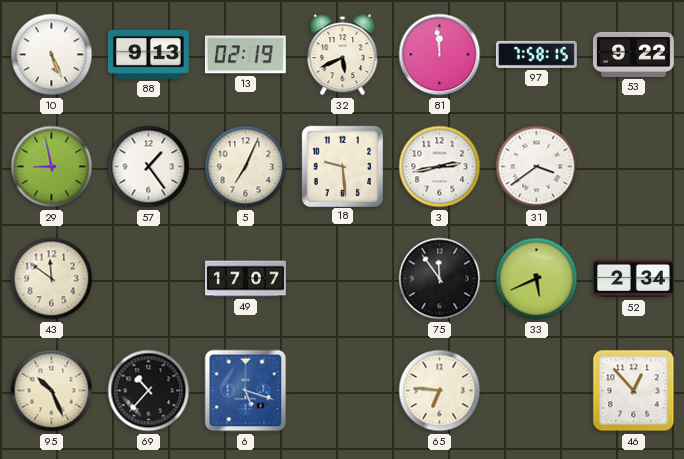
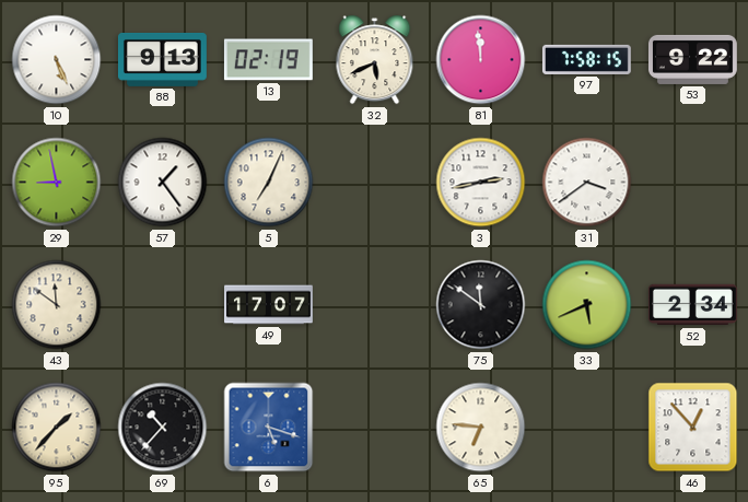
18: 9:29 -> none
75: 11:54 -> 11:51
95: 10:26 -> 1:37
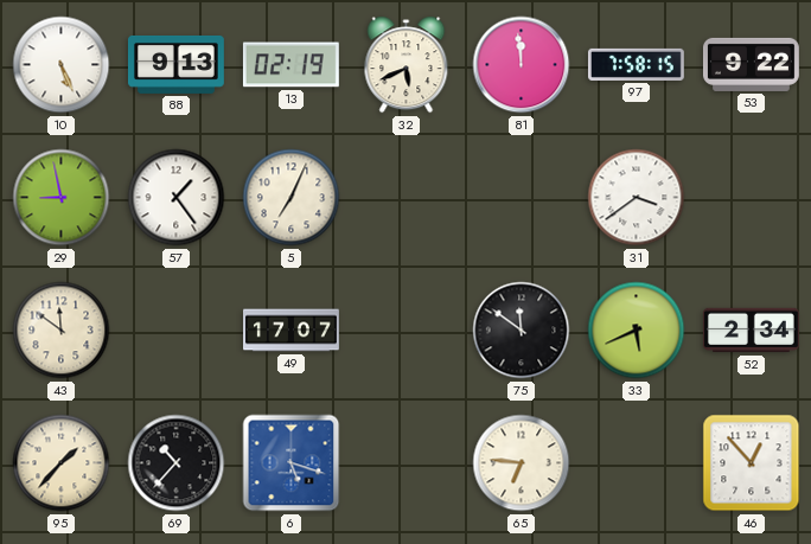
3: 2:43 -> none
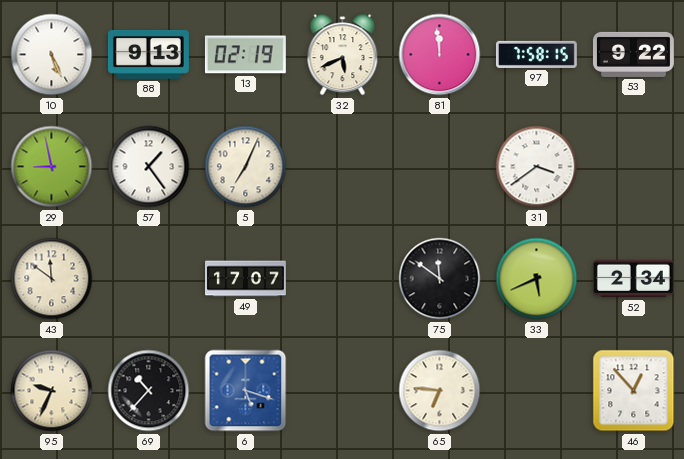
95: 1:37 -> 9:34
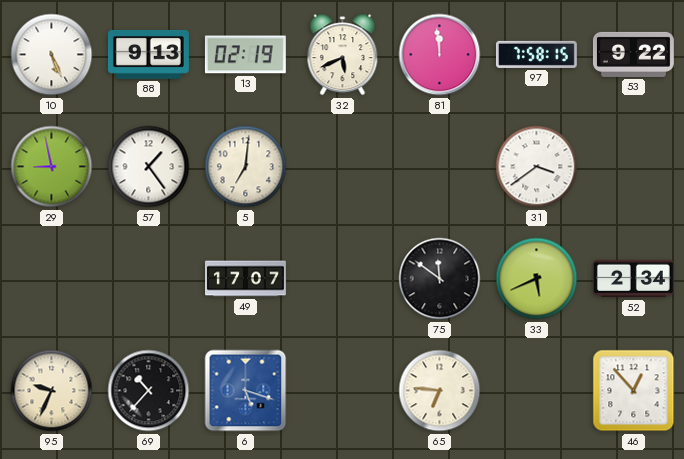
5: 7:04 -> 7:01
43: 11:51 -> none
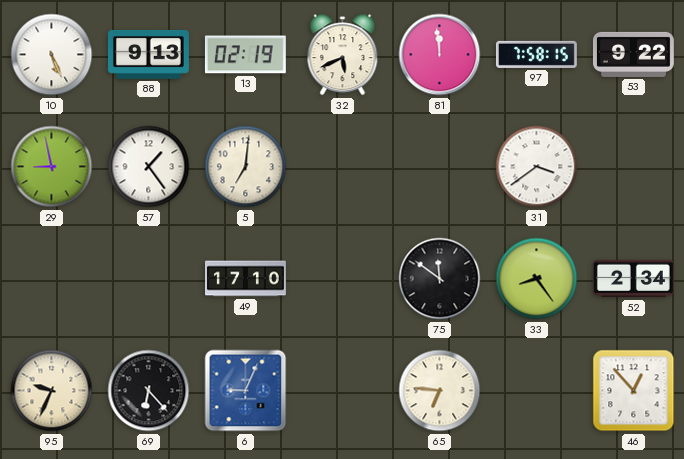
49: 17:07 -> 17:10
33: 5:41 -> 8:24
69: 10:37 -> 6:23
6: 5:18 -> 9:04
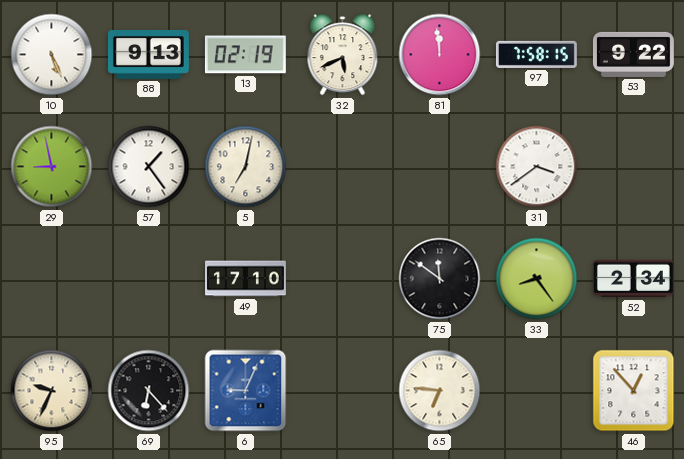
5: 7:01 -> 7:02
